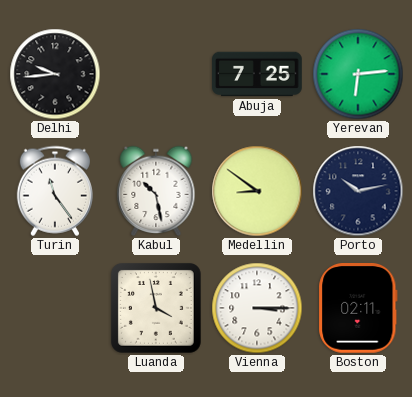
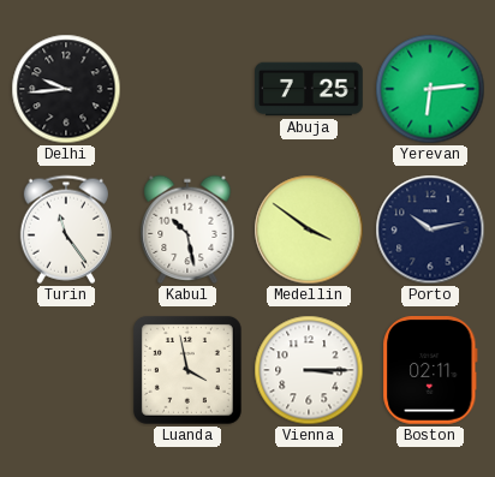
Medellin: 8:51 -> 3:51
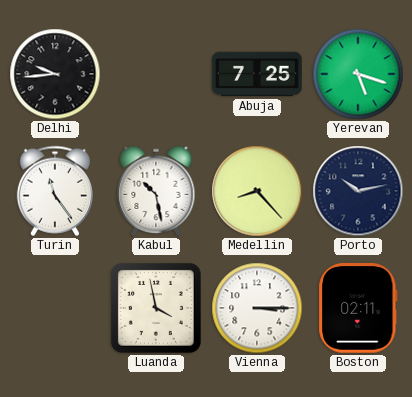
Yerevan: 6:14 -> 5:18
Medellin: 3:51 -> 8:23
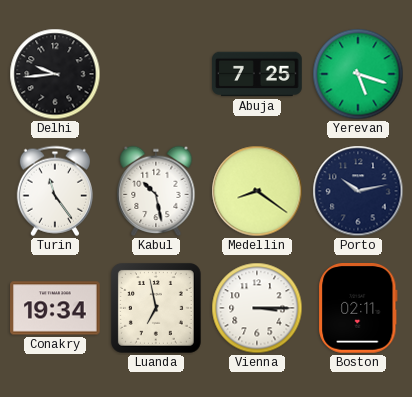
Medellin: 8:23 -> 8:21
Conakry: none -> 19:34
Luanda: 3:58 -> 6:58
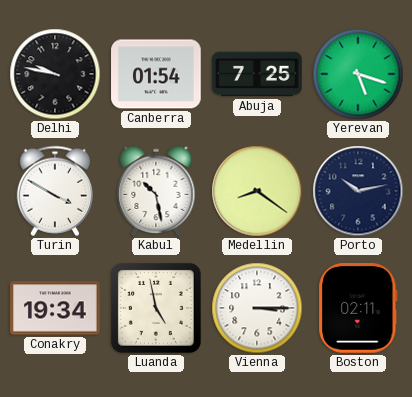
Delhi: 9:44 -> 9:47
Canberra: none -> 01:54
Turin: 11:24 -> 3:50
Luanda: 6:58 -> 4:58
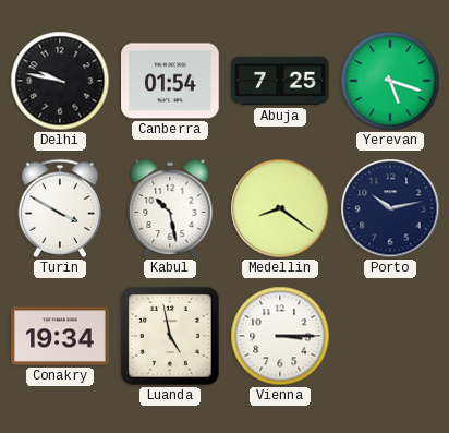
Boston: 02:11 -> none
